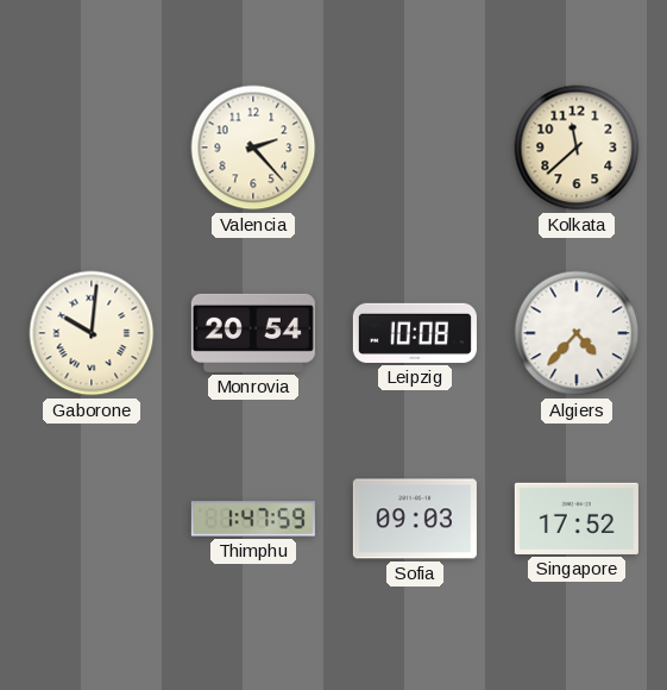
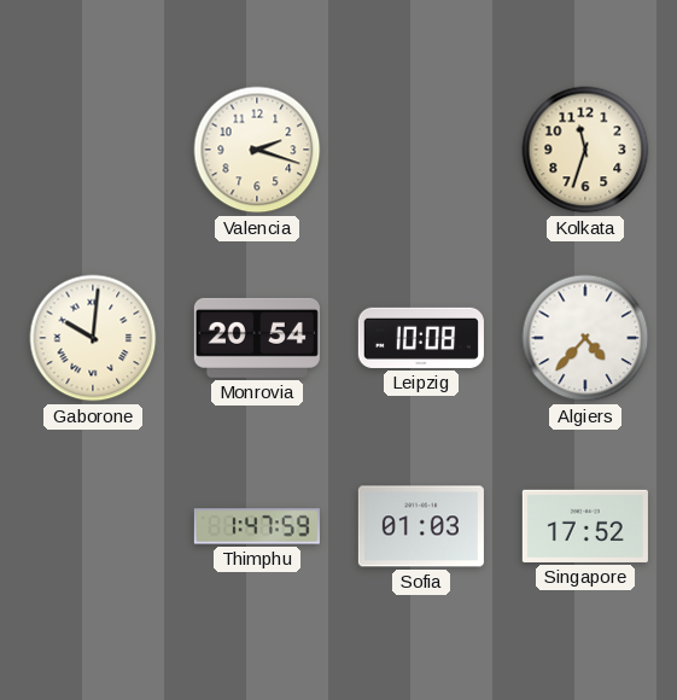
Valencia: 2:23 -> 2:18
Kolkata: 11:38 -> 11:33
Sofia: 09:03 -> 01:03
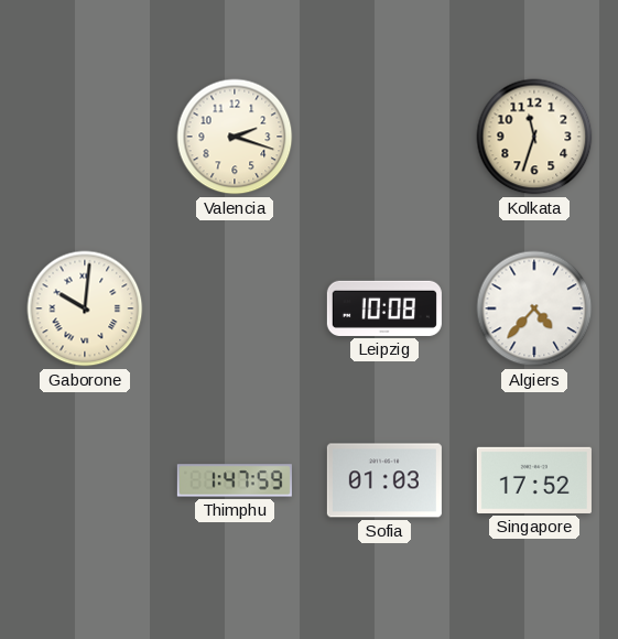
Monrovia: 20:54 -> none
